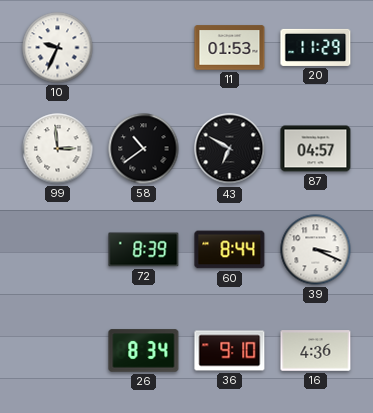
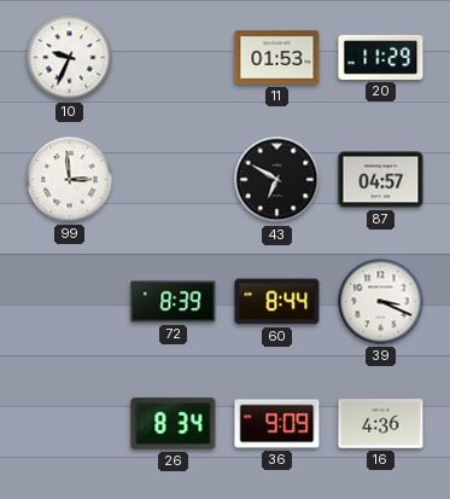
58: 10:39 -> none
36: 9:10 -> 9:09
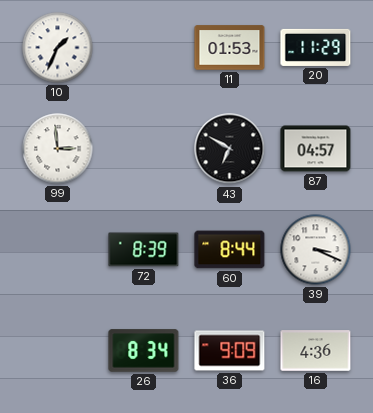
10: 9:34 -> 1:34
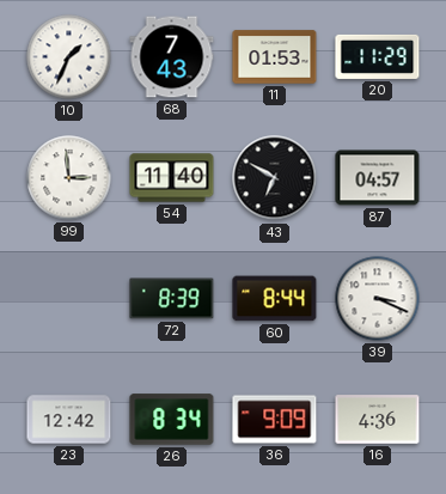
68: none -> 7:43
54: none -> 11:40
23: none -> 12:42
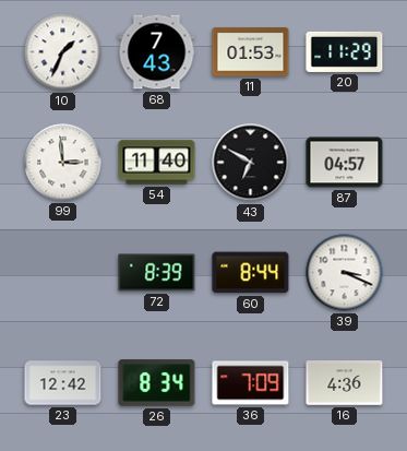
36: 9:09 -> 7:09
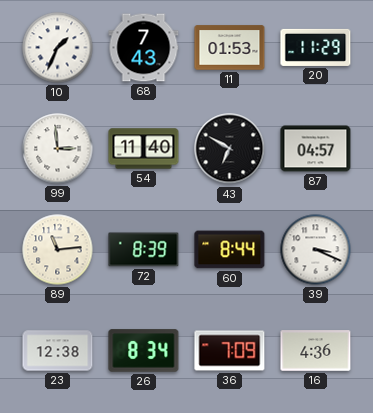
89: none -> 11:14
23: 12:42 -> 12:38
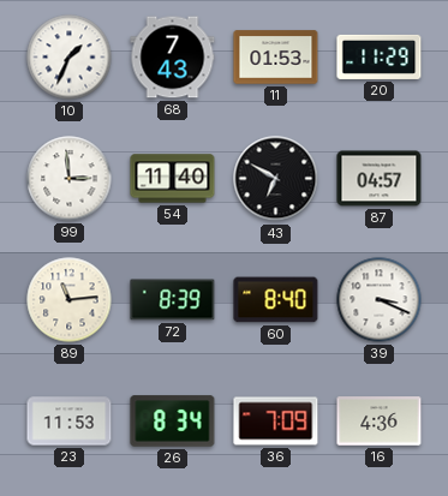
60: 8:44 -> 8:40
23: 12:38 -> 11:53
